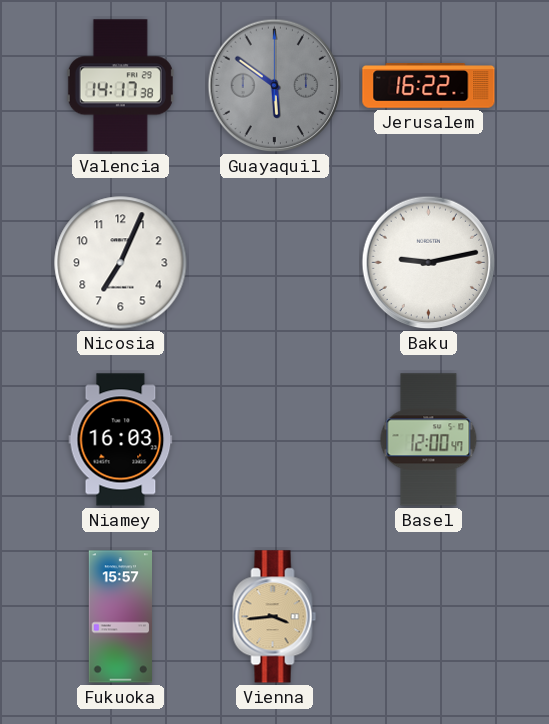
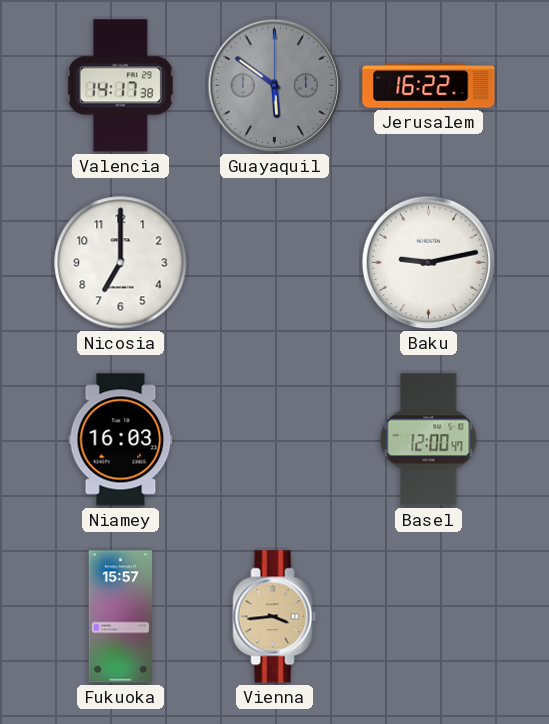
Nicosia: 7:04 -> 7:00
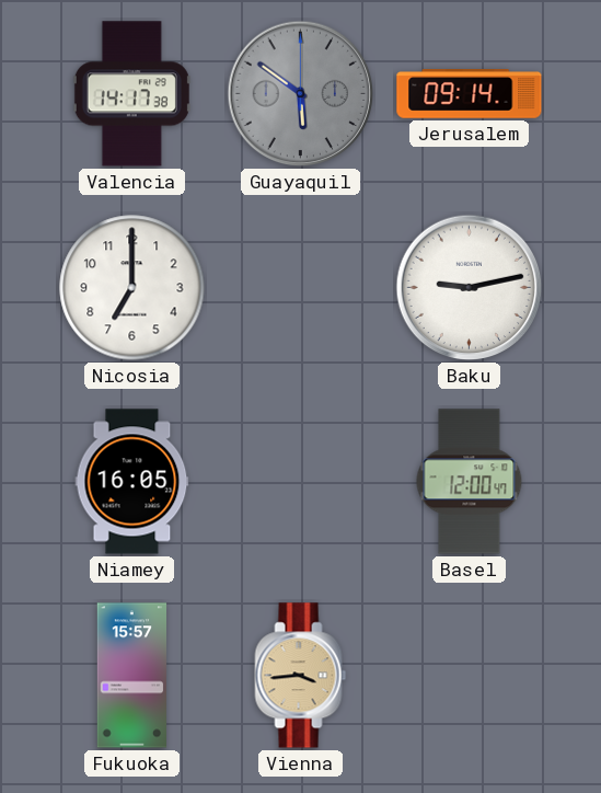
Jerusalem: 16:22 -> 09:14
Niamey: 16:03 -> 16:05
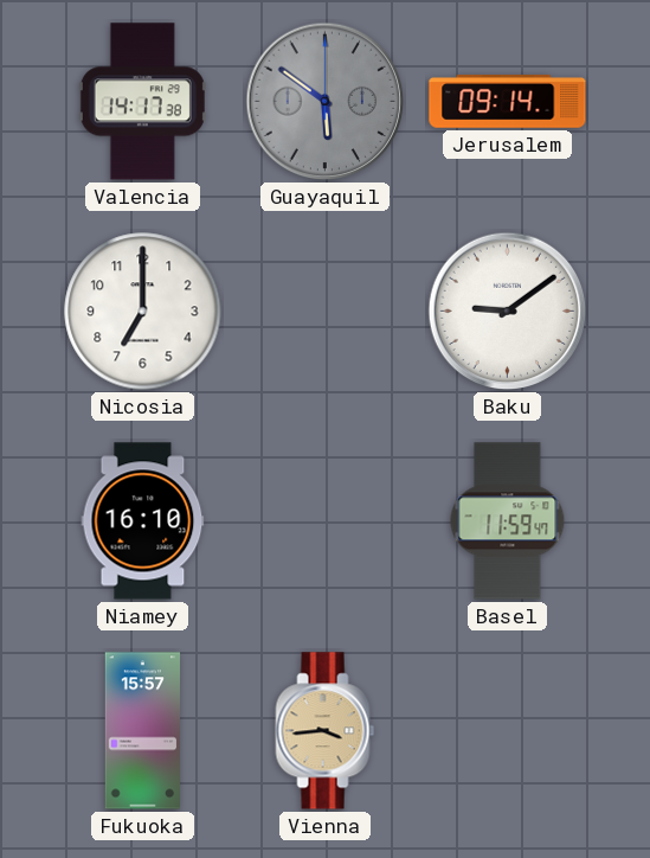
Baku: 9:13 -> 9:09
Niamey: 16:05 -> 16:10
Basel: 12:00 -> 11:59
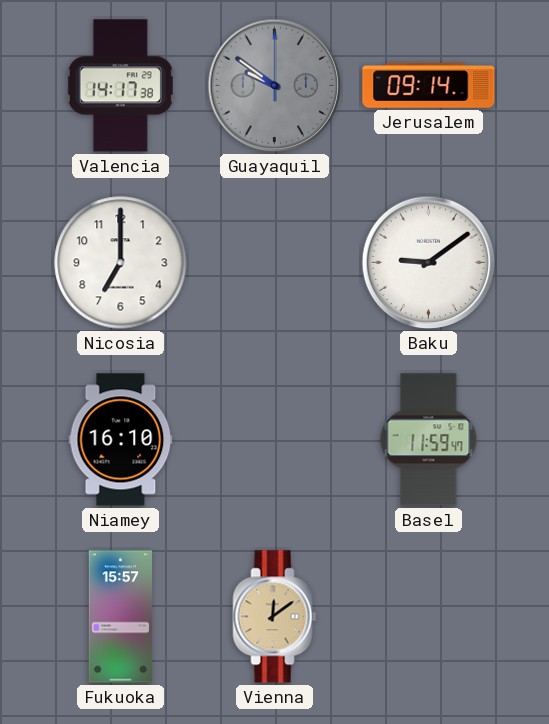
Guayaquil: 5:51 -> 9:51
Vienna: 3:44 -> 12:09
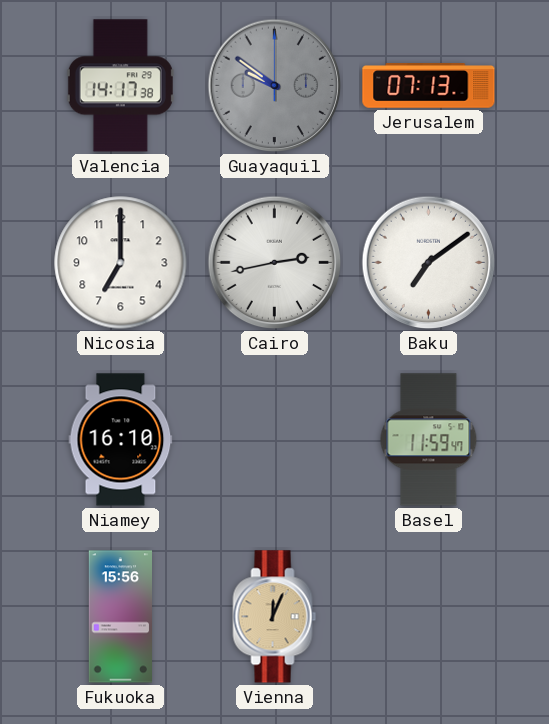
Jerusalem: 09:14 -> 07:13
Cairo: none -> 2:43
Baku: 9:09 -> 7:09
Fukuoka: 15:57 -> 15:56
Vienna: 12:09 -> 12:04
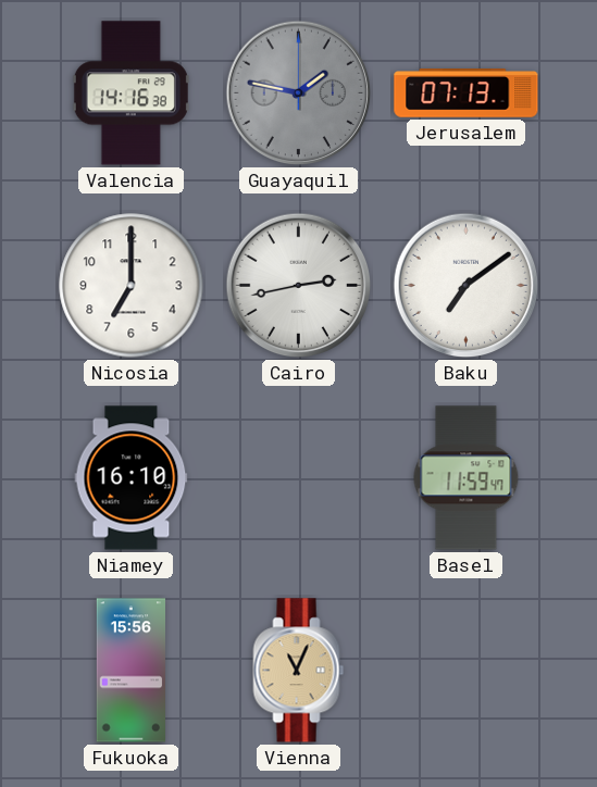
Valencia: 14:17 -> 14:16
Guayaquil: 9:51 -> 1:47
Vienna: 12:04 -> 11:04
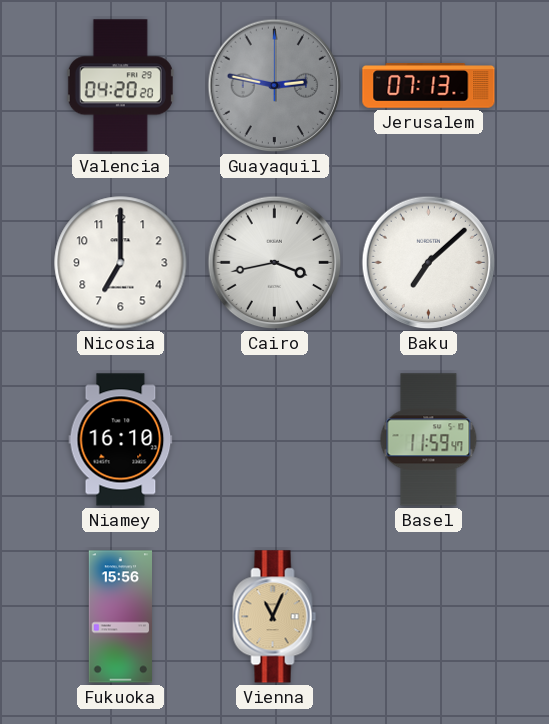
Valencia: 14:16 -> 04:20
Guayaquil: 1:47 -> 2:47
Cairo: 2:43 -> 3:43
Baku: 7:09 -> 7:08
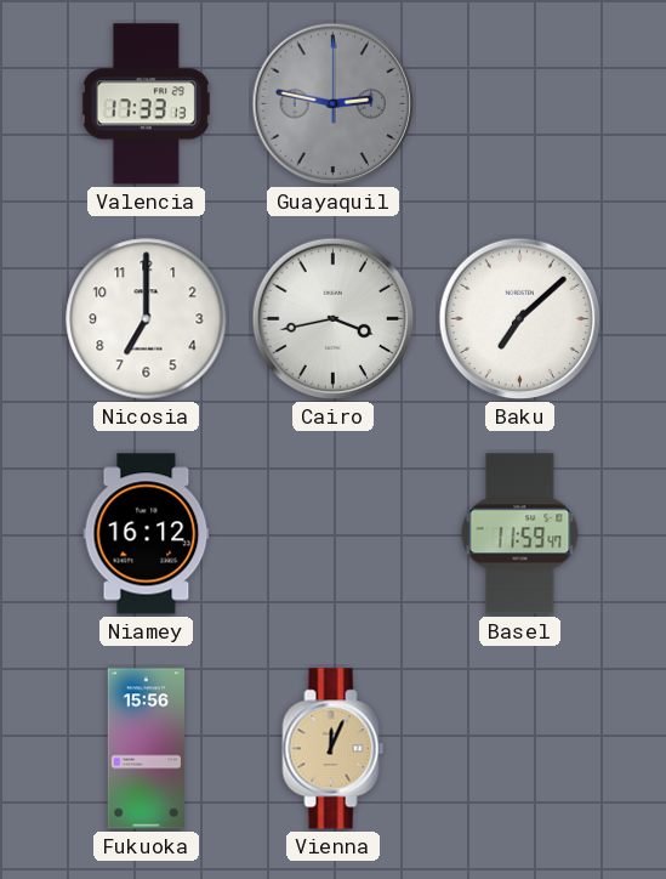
Valencia: 04:20 -> 17:33
Jerusalem: 07:13 -> none
Niamey: 16:10 -> 16:12
Vienna: 11:04 -> 12:04
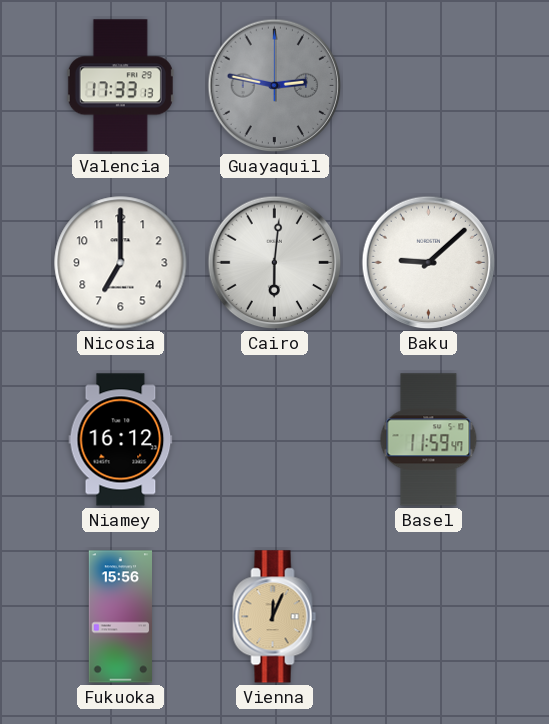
Cairo: 3:43 -> 6:01
Baku: 7:08 -> 9:08
